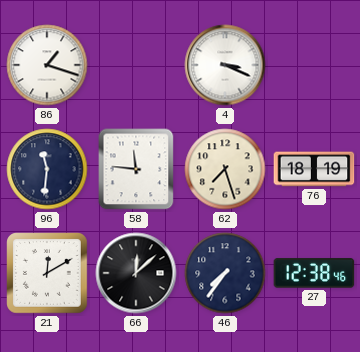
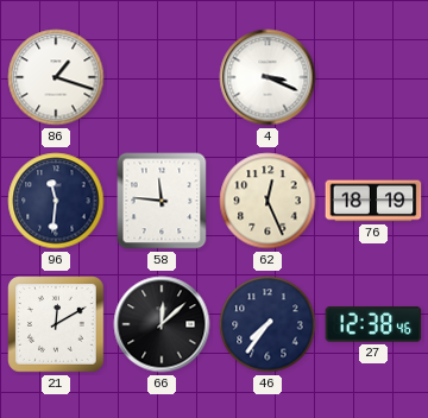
62: 7:27 -> 12:26
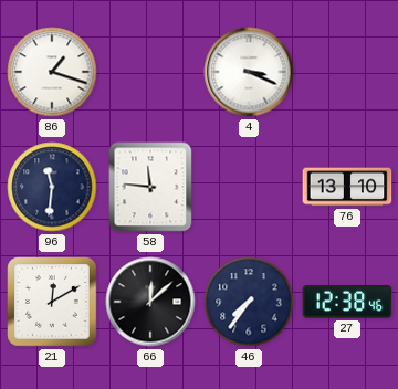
62: 12:26 -> none
76: 18:19 -> 13:10
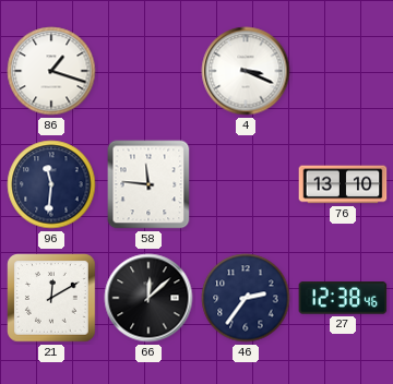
46: 7:36 -> 2:36
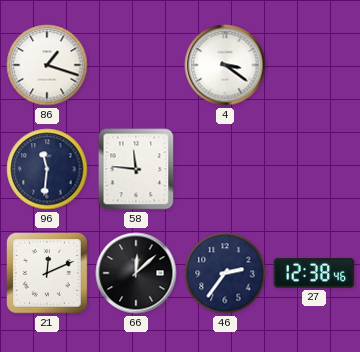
4: 3:19 -> 3:21
76: 13:10 -> none
21: 12:10 -> 12:11
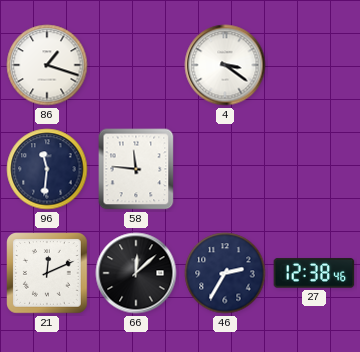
46: 2:36 -> 2:35
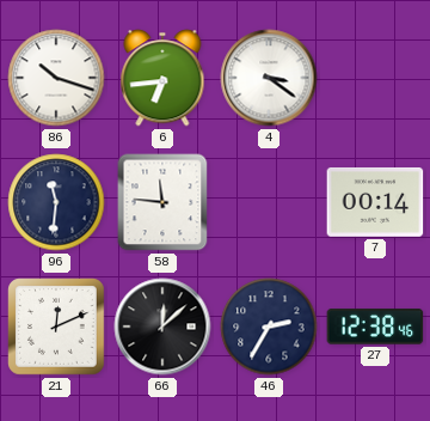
86: 1:18 -> 10:18
6: none -> 6:44
7: none -> 00:14
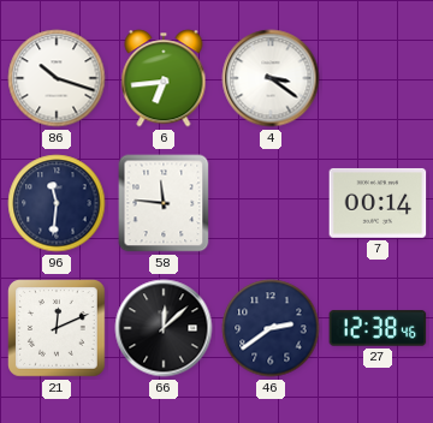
46: 2:35 -> 2:39
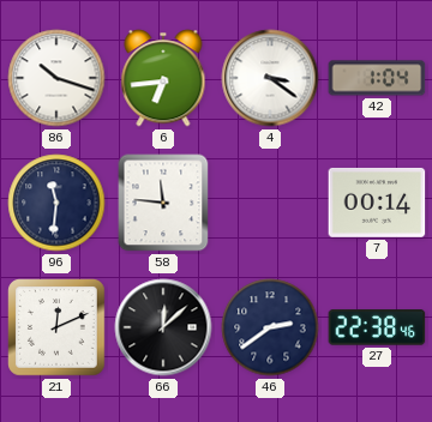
42: none -> 1:04
27: 12:38 -> 22:38
